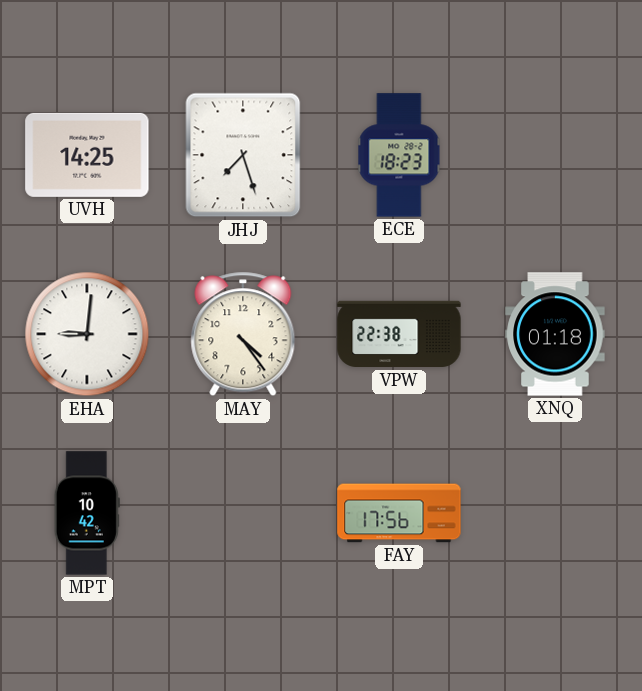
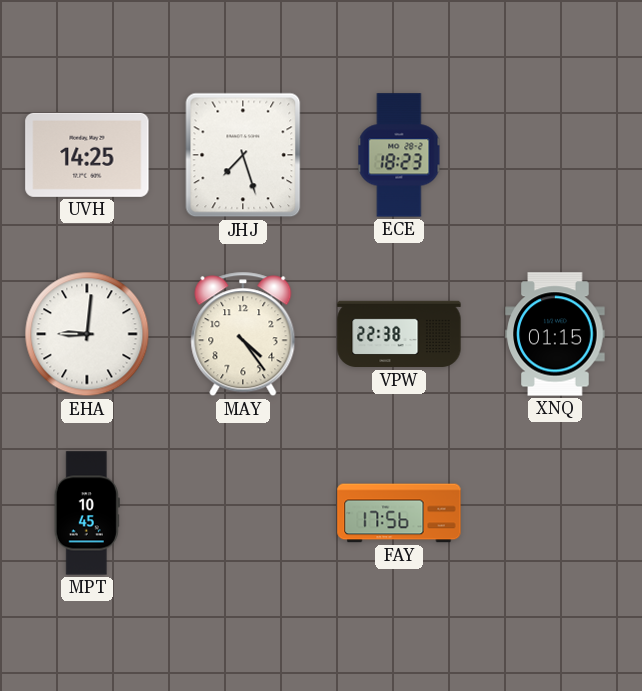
XNQ: 01:18 -> 01:15
MPT: 10:42 -> 10:45
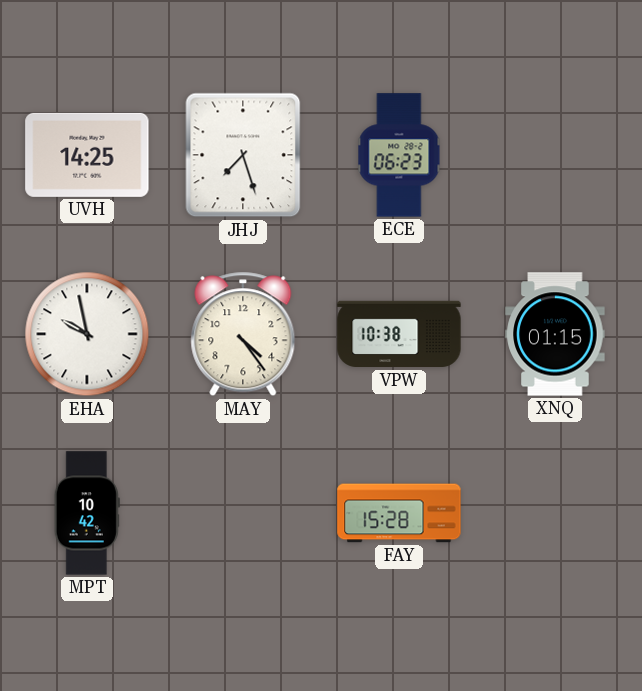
ECE: 18:23 -> 06:23
EHA: 9:01 -> 9:58
VPW: 22:38 -> 10:38
MPT: 10:45 -> 10:42
FAY: 17:56 -> 15:28
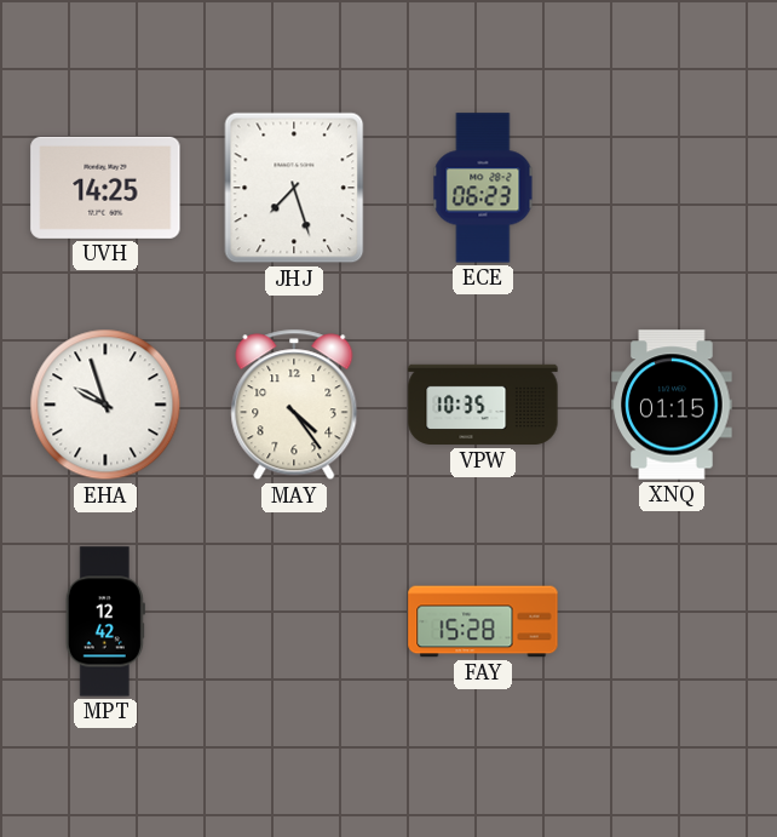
EHA: 9:58 -> 9:57
VPW: 10:38 -> 10:35
MPT: 10:42 -> 12:42
